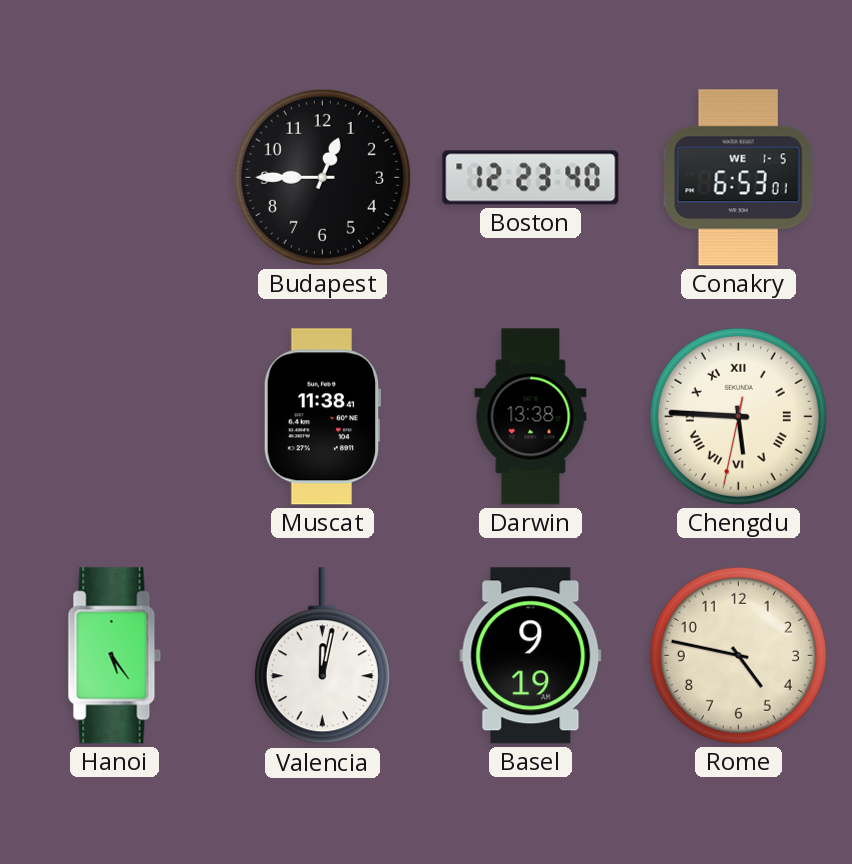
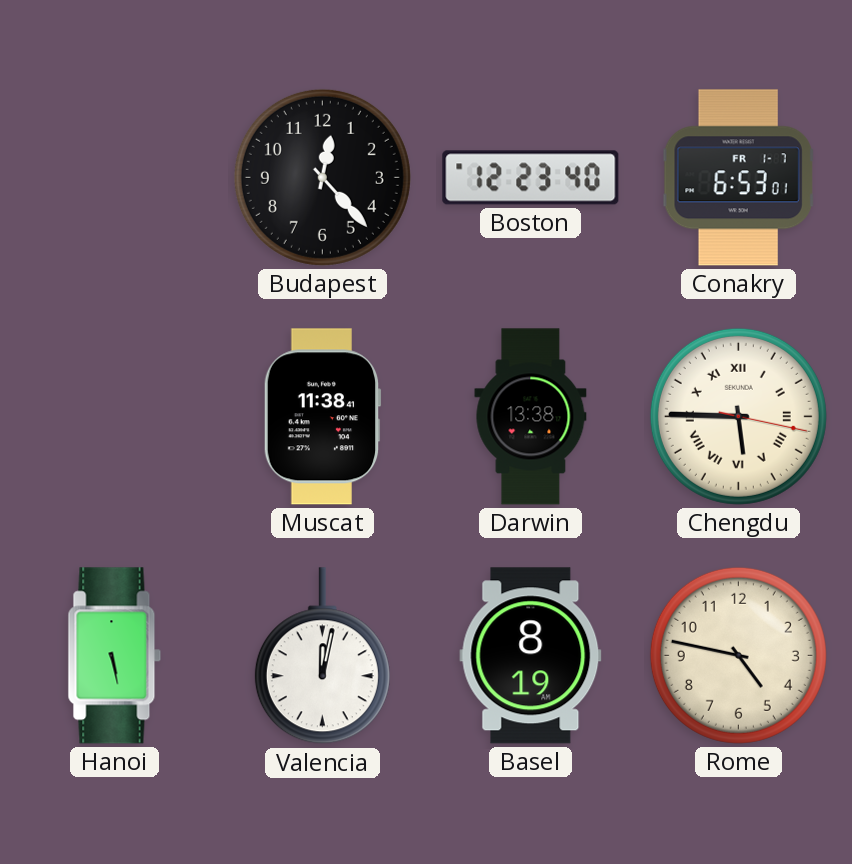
Budapest: 12:45 -> 12:23
Conakry date: WE 1-5 -> FR 1-7
Chengdu: 5:45:32 -> 5:45:17
Hanoi: 5:24 -> 5:28
Basel: 9:19 -> 8:19
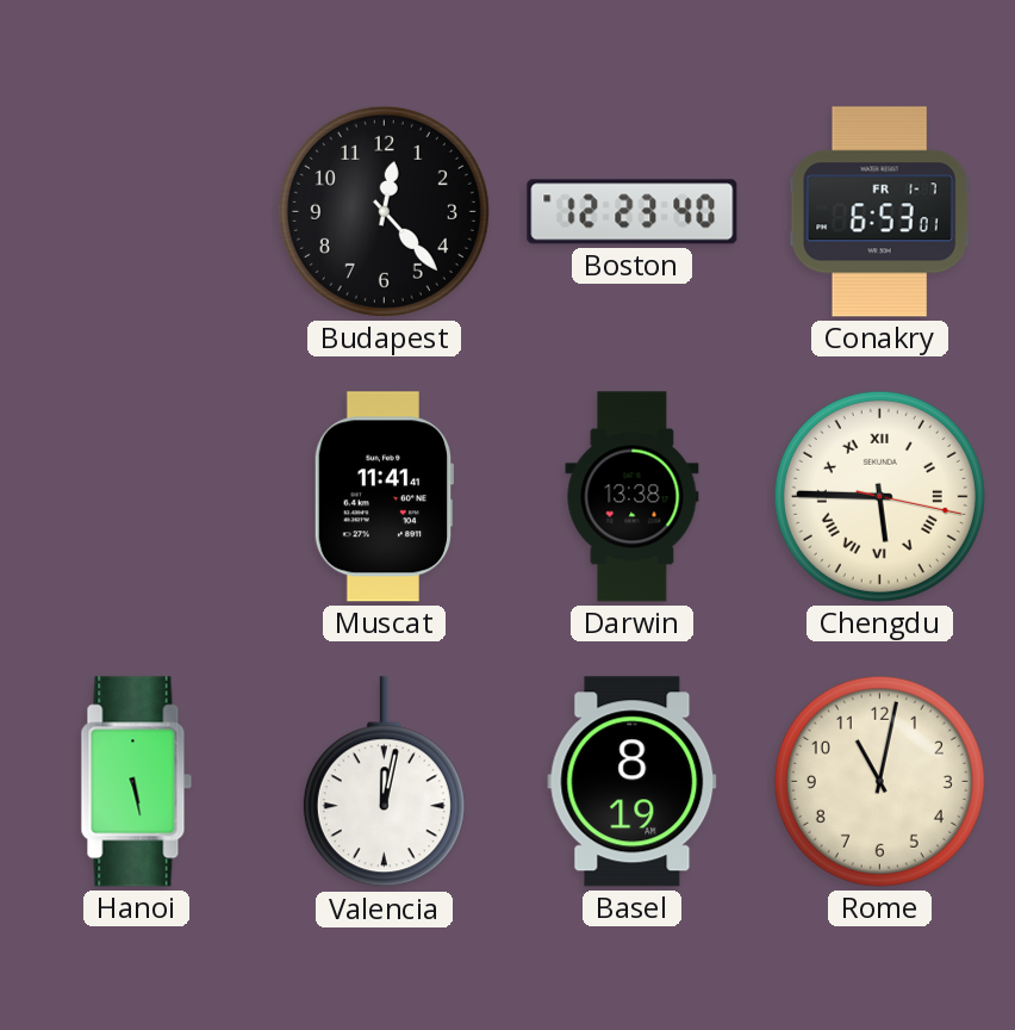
Muscat: 11:38 -> 11:41
Rome: 4:47 -> 11:02
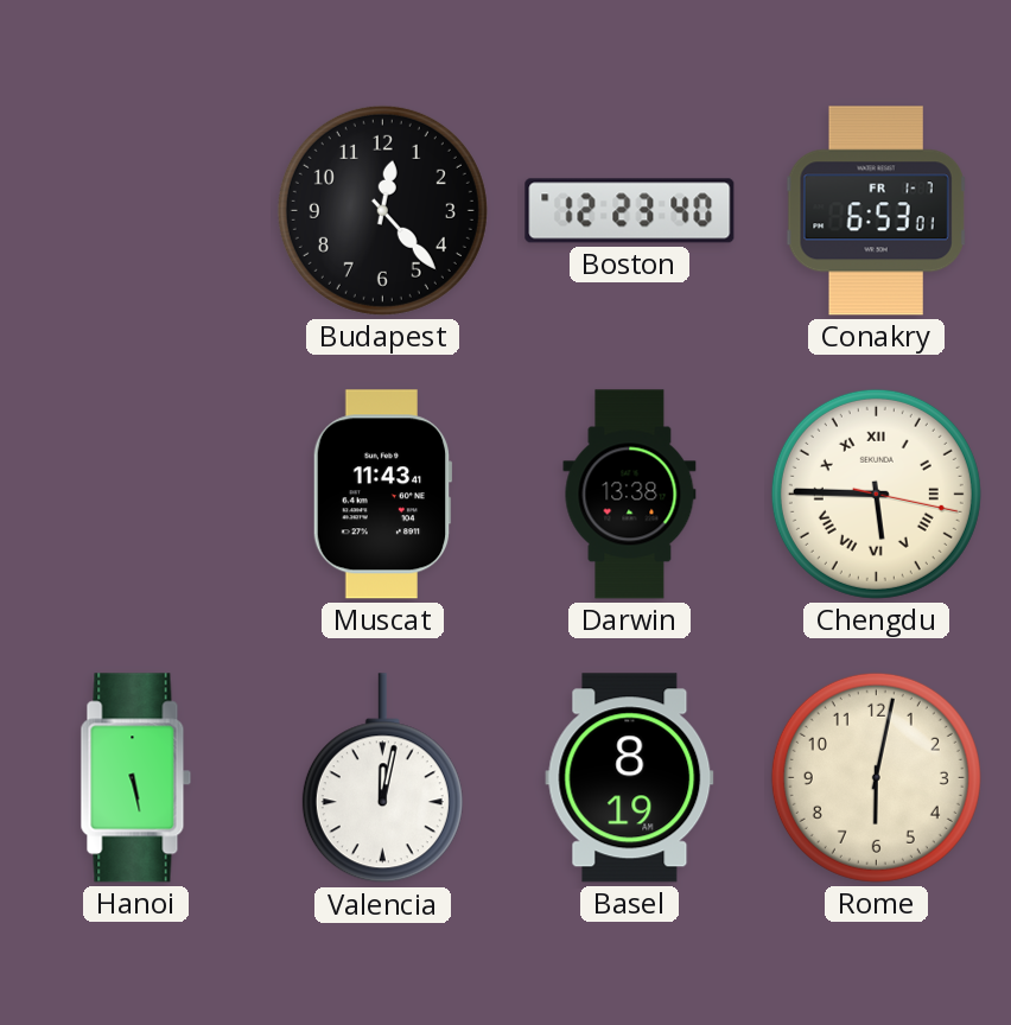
Muscat: 11:41 -> 11:43
Rome: 11:02 -> 6:02
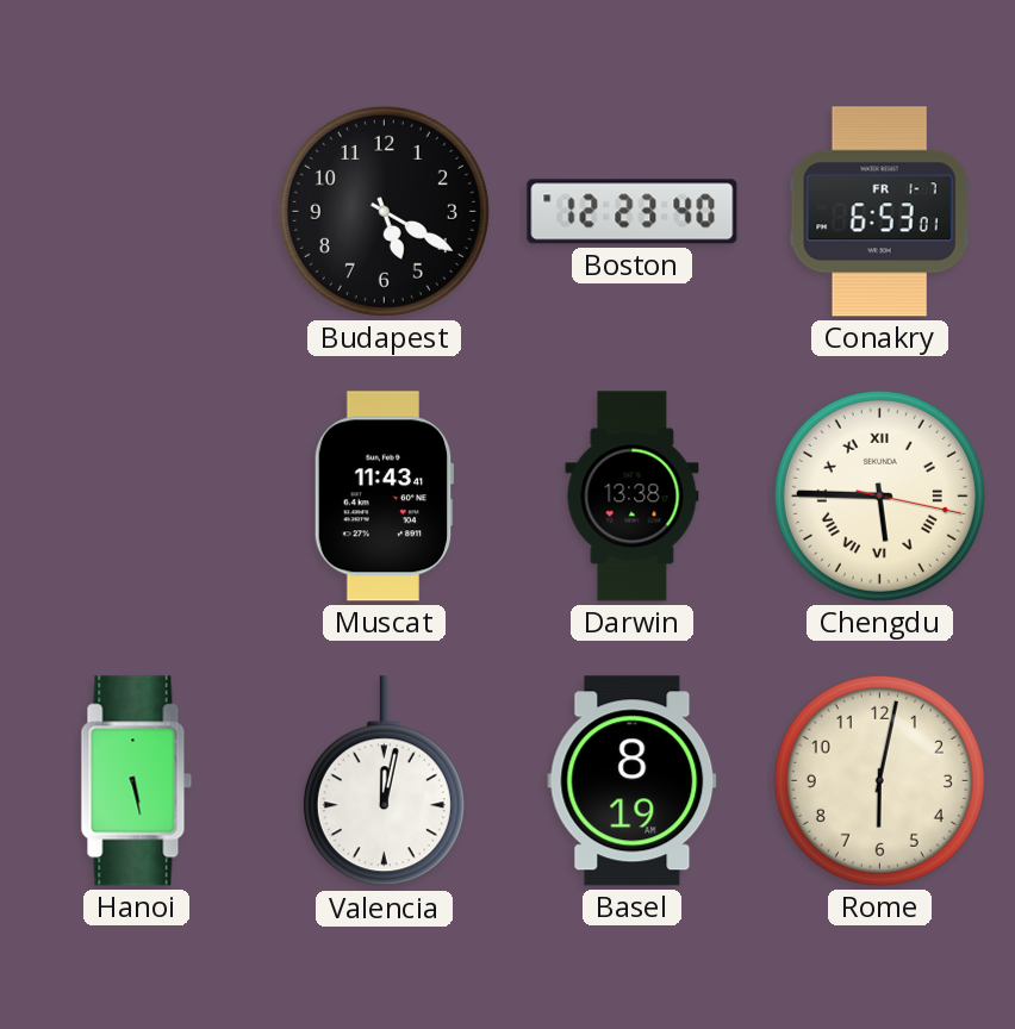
Budapest: 12:23 -> 5:20
